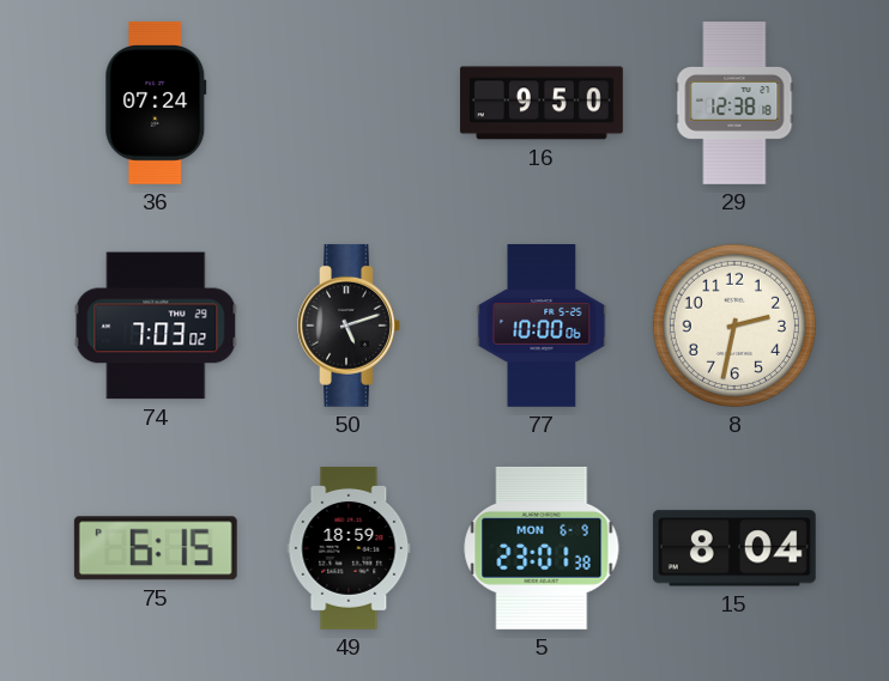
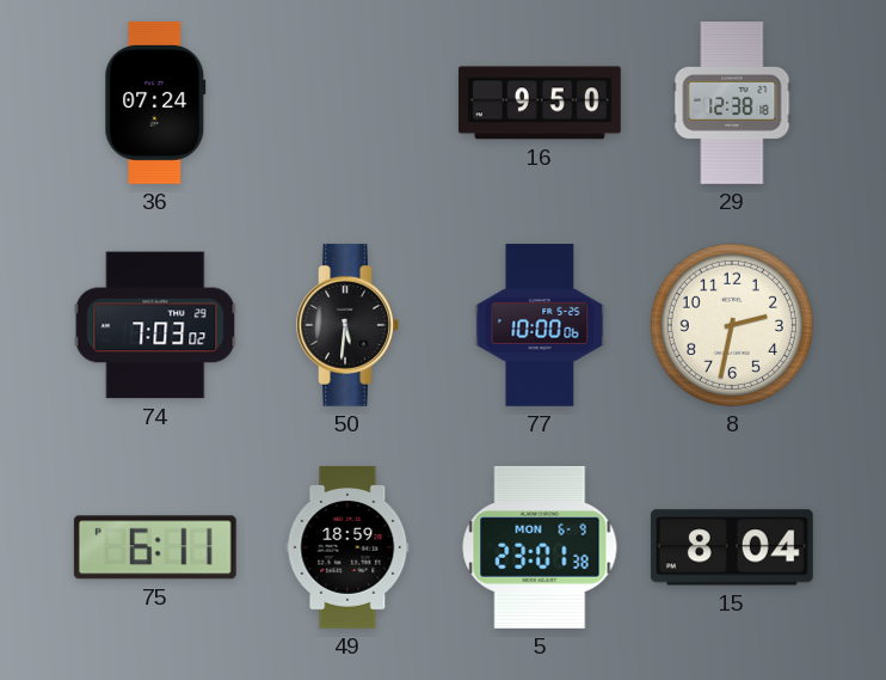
50: 5:12 -> 5:31
75: 6:15 -> 6:11
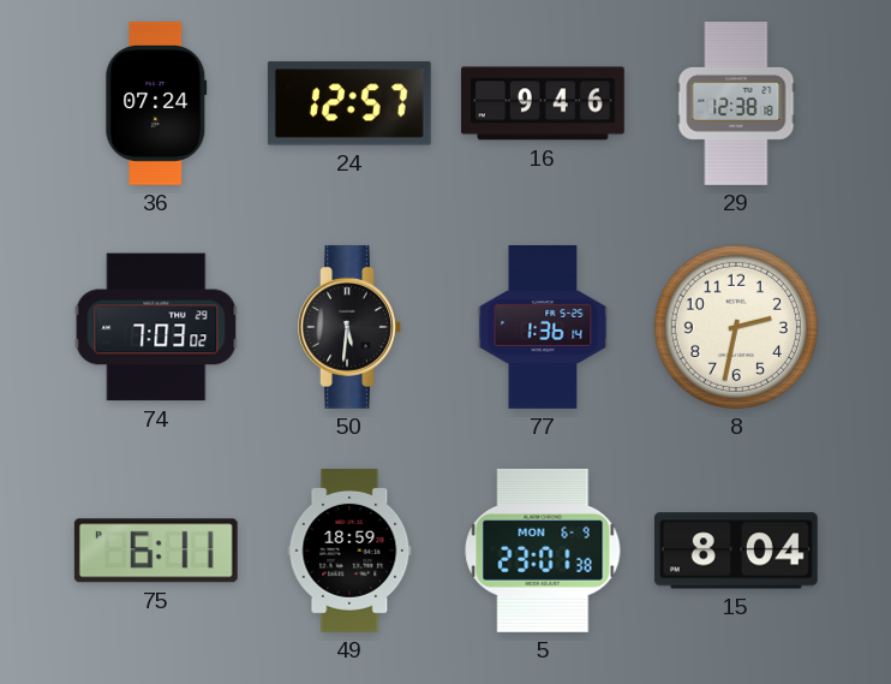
24: none -> 12:57
16: 9:50 -> 9:46
77: 10:00 -> 1:36
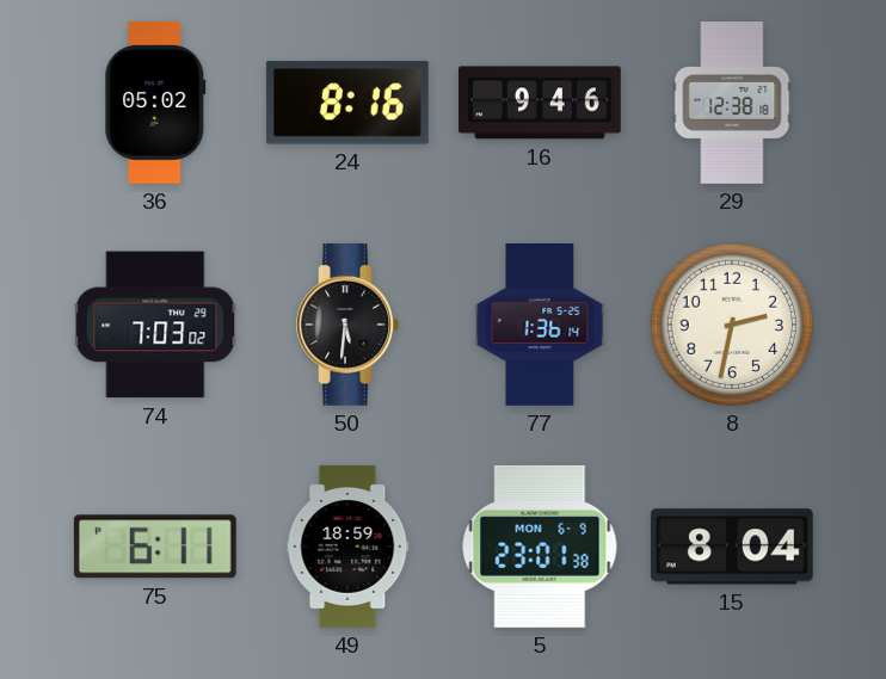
36: 07:24 -> 05:02
24: 12:57 -> 8:16
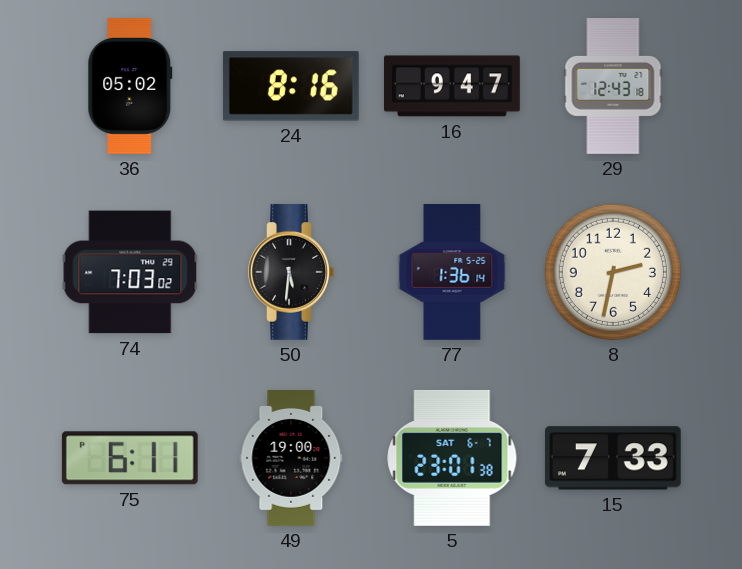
16: 9:46 -> 9:47
29: 12:38 -> 12:43
49: 18:59 -> 19:00
5 date: MON 6-9 -> SAT 6-7
15: 8:04 -> 7:33
